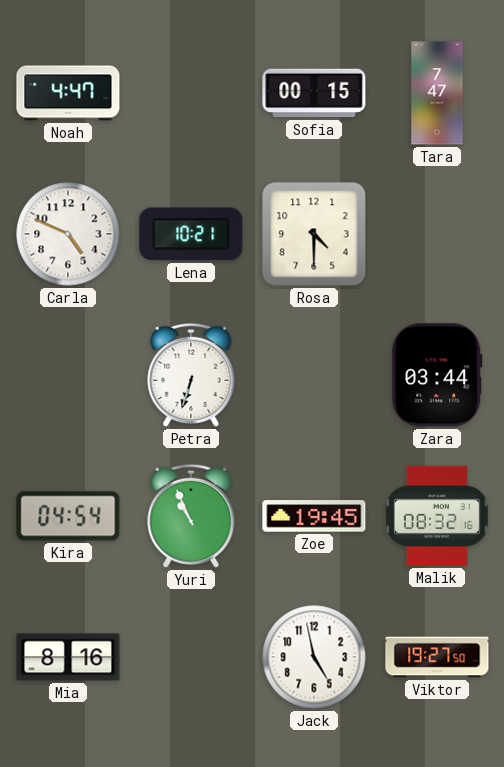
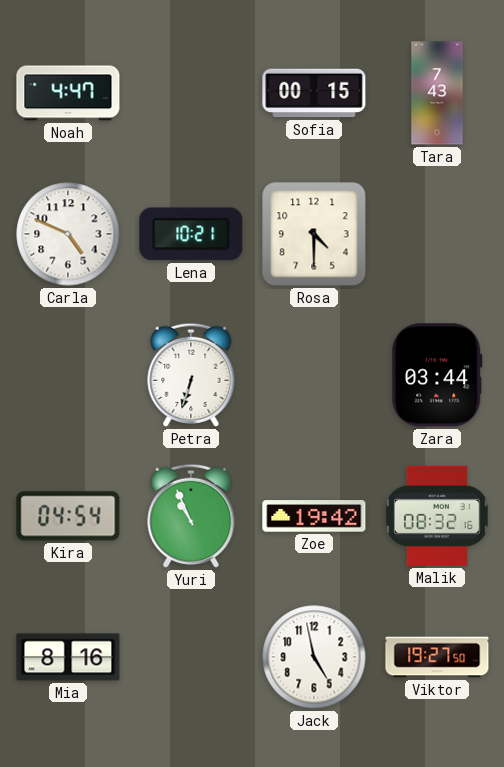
Tara: 7:47 -> 7:43
Zoe: 19:45 -> 19:42
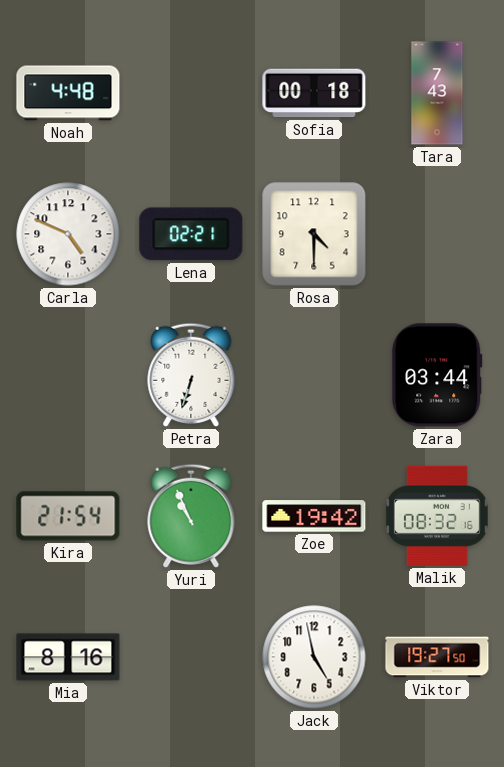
Noah: 4:47 -> 4:48
Sofia: 00:15 -> 00:18
Lena: 10:21 -> 02:21
Kira: 04:54 -> 21:54
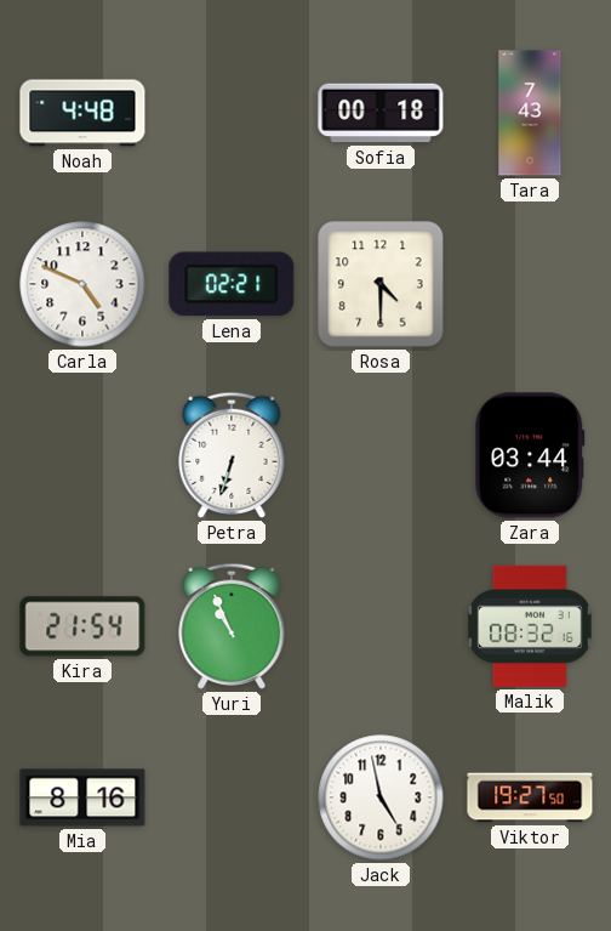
Zoe: 19:42 -> none
